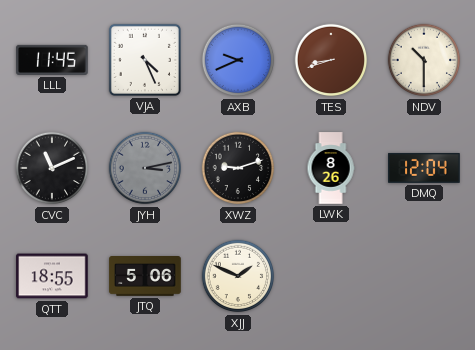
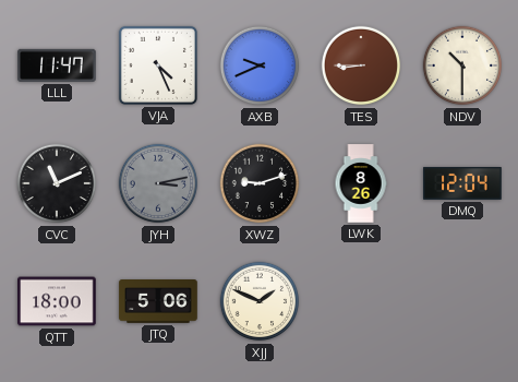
LLL: 11:45 -> 11:47
TES: 8:42 -> 8:45
QTT: 18:55 -> 18:00
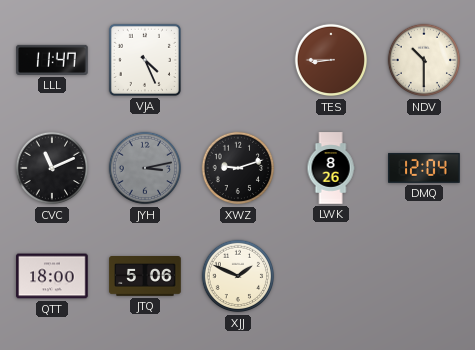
AXB: 9:41 -> none
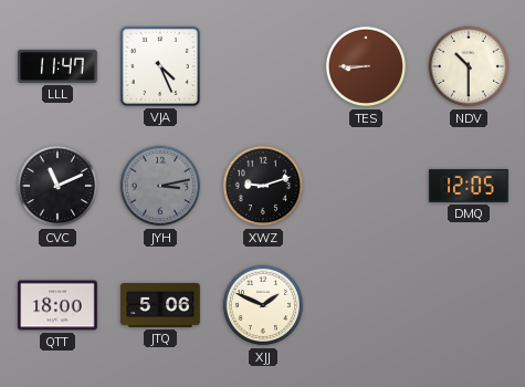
LWK: 8:26 -> none
DMQ: 12:04 -> 12:05
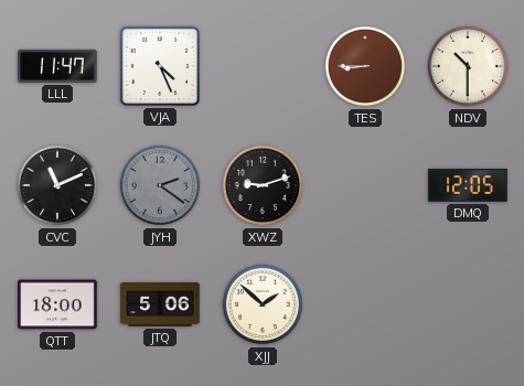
JYH: 3:13 -> 2:21
XJJ: 1:49 -> 1:52
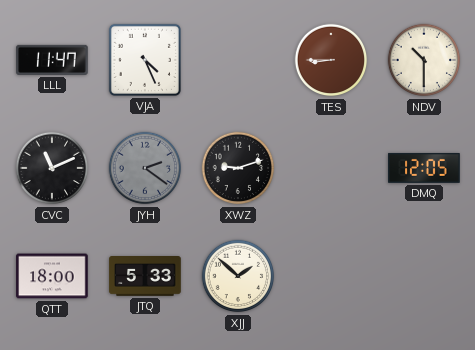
JTQ: 5:06 -> 5:33
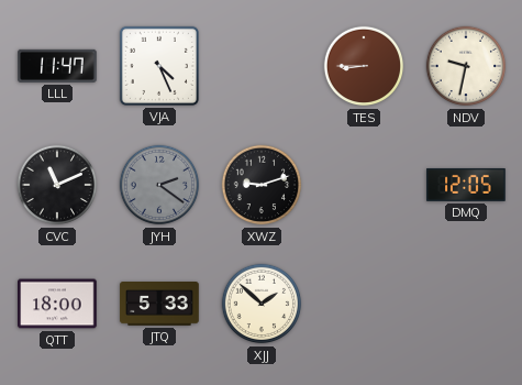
NDV: 10:30 -> 9:32
